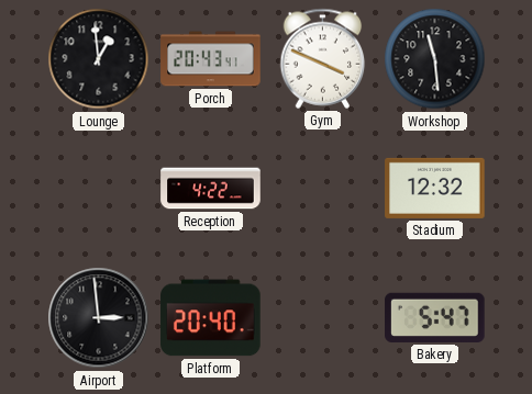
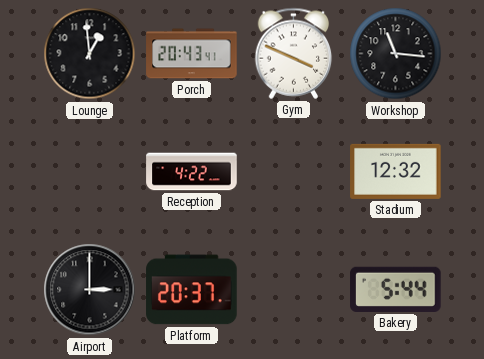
Workshop: 11:29 -> 11:16
Airport: 2:59 -> 3:00
Platform: 20:40 -> 20:37
Bakery: 5:47 -> 5:44
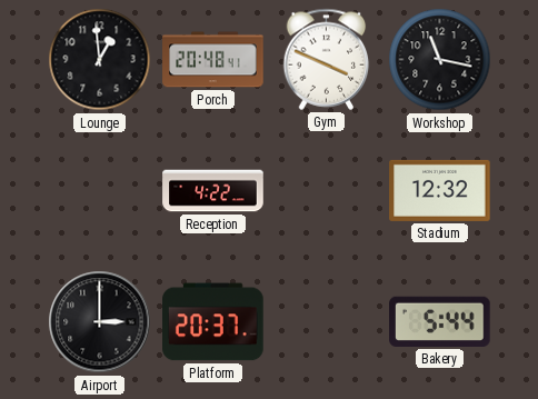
Porch: 20:43 -> 20:48
Workshop: 11:16 -> 11:17
